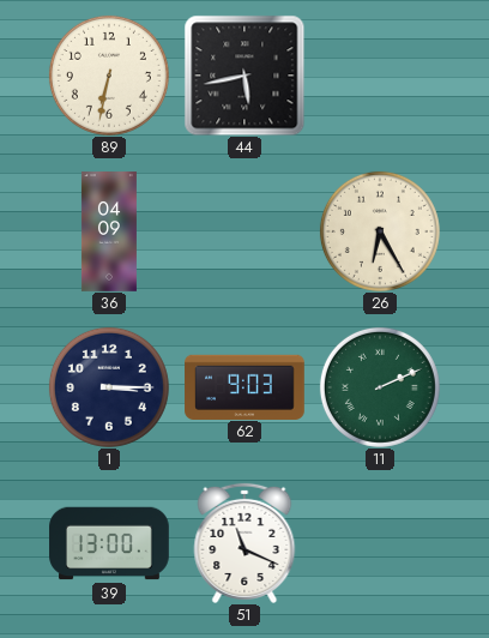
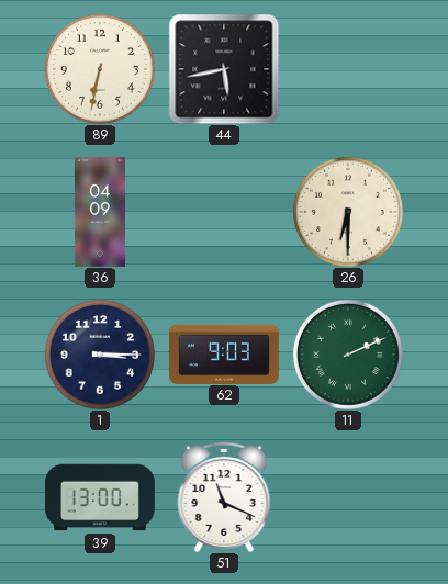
26: 6:25 -> 6:30
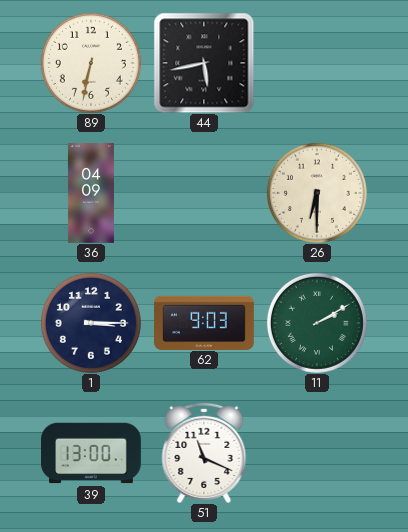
11: 2:11 -> 2:10
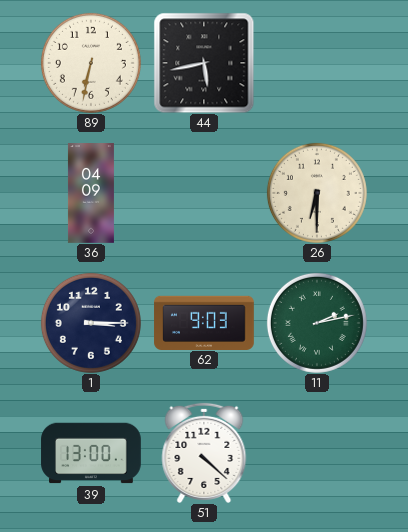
11: 2:10 -> 2:13
51: 11:19 -> 4:22
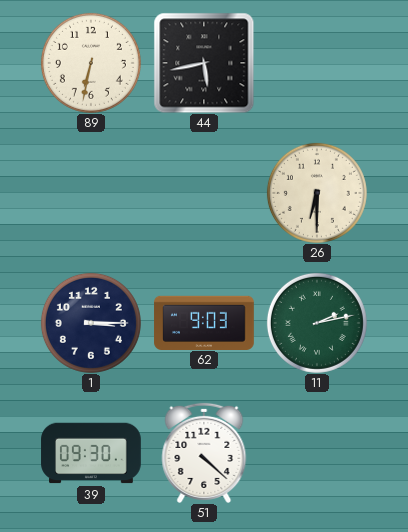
36: 04:09 -> none
39: 13:00 -> 09:30
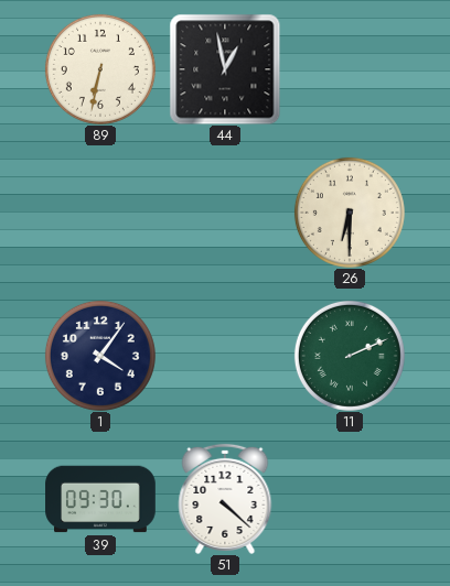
44: 5:43 -> 12:58
1: 3:15 -> 4:06
62: 9:03 -> none
11: 2:13 -> 2:11
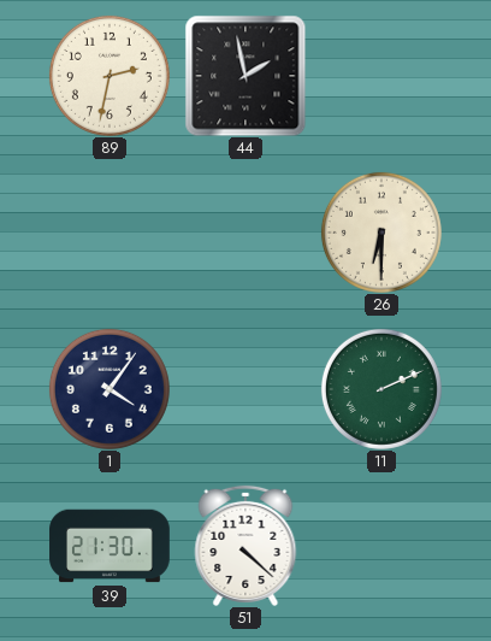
89: 6:32 -> 2:32
44: 12:58 -> 1:58
39: 09:30 -> 21:30
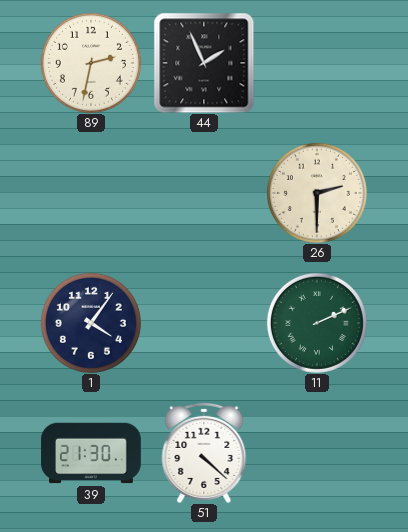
44: 1:58 -> 1:56
26: 6:30 -> 2:30
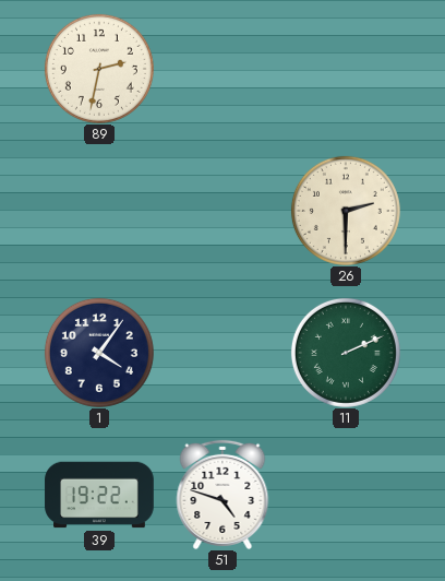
44: 1:56 -> none
39: 21:30 -> 19:22
51: 4:22 -> 4:48
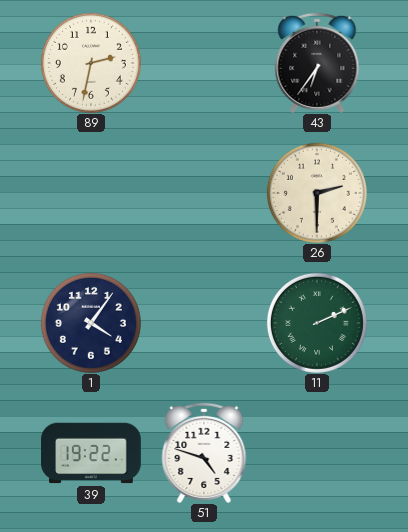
43: none -> 6:36
